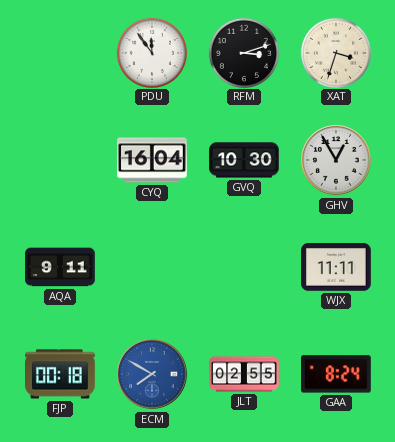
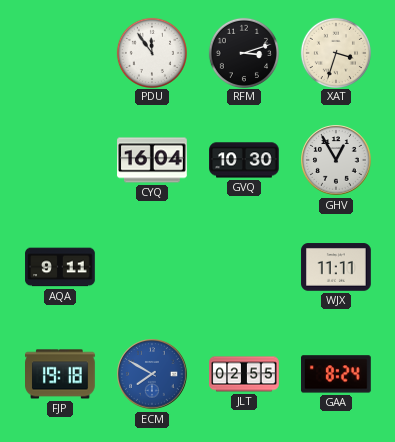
FJP: 00:18 -> 19:18
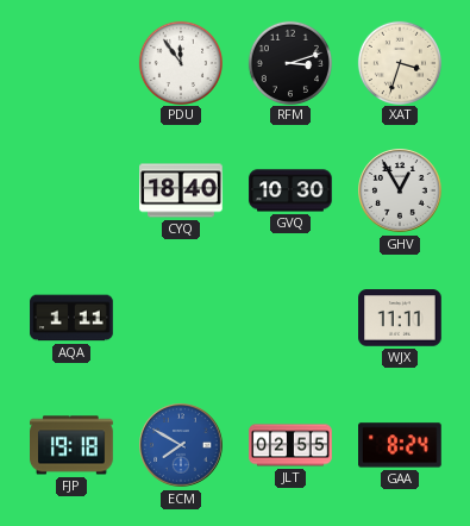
CYQ: 16:04 -> 18:40
AQA: 9:11 -> 1:11
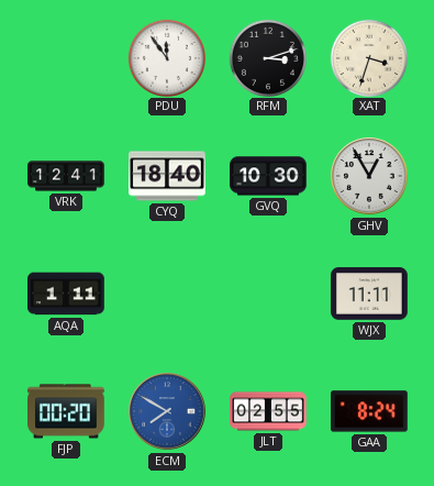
VRK: none -> 12:41
FJP: 19:18 -> 00:20
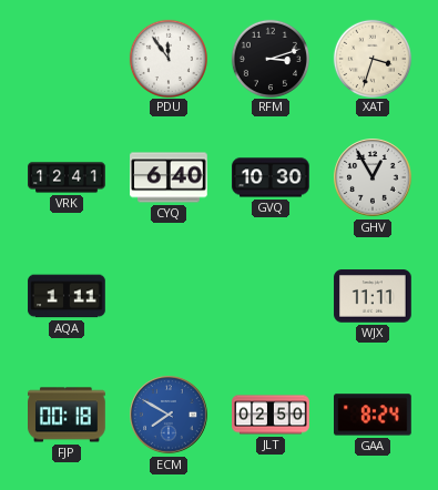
CYQ: 18:40 -> 6:40
FJP: 00:20 -> 00:18
JLT: 02:55 -> 02:50
